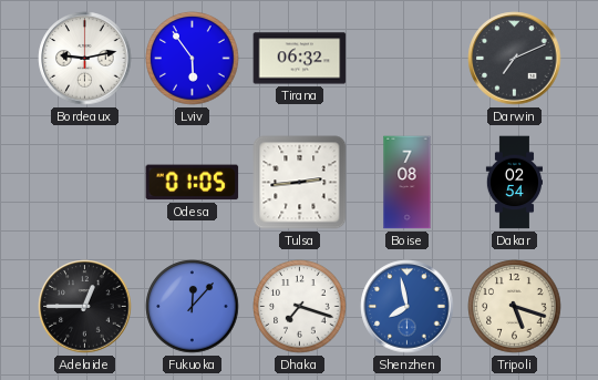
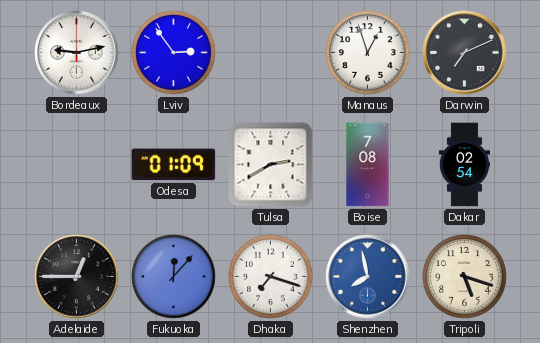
Lviv: 5:54 -> 2:54
Tirana: 06:32 -> none
Manaus: none -> 12:57
Odesa: 01:05 -> 01:09
Tulsa: 2:44 -> 2:40
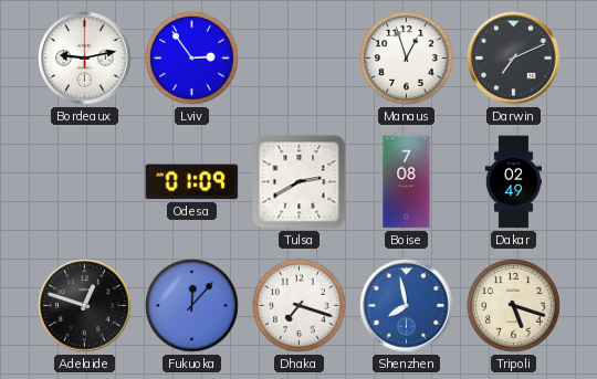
Dakar: 02:54 -> 02:49
Adelaide: 12:45 -> 12:48
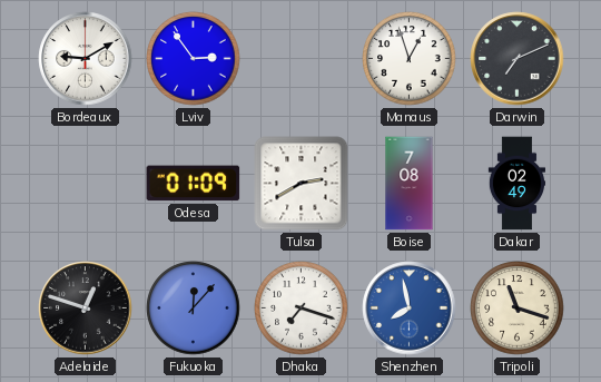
Bordeaux: 9:13 -> 9:10
Tripoli: 5:18 -> 11:18
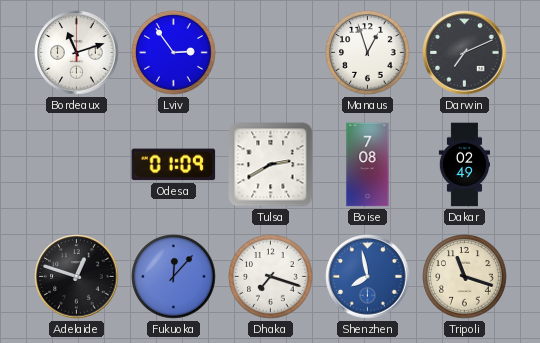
Bordeaux: 9:10 -> 11:12
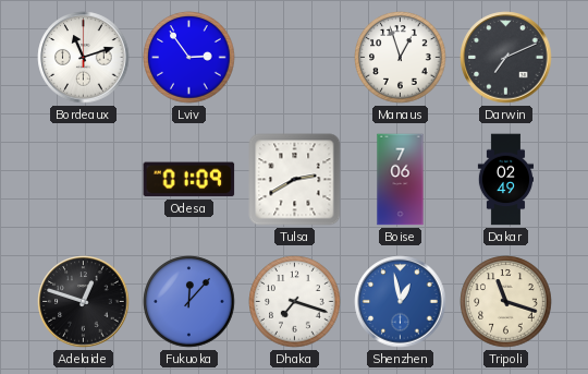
Boise: 7:08 -> 7:06
Shenzhen: 7:58 -> 12:58
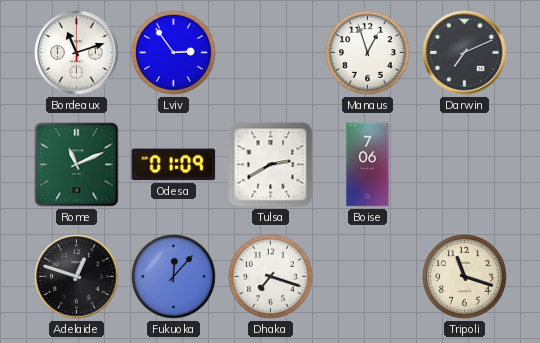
Rome: none -> 11:11
Dakar: 02:49 -> none
Shenzhen: 12:58 -> none
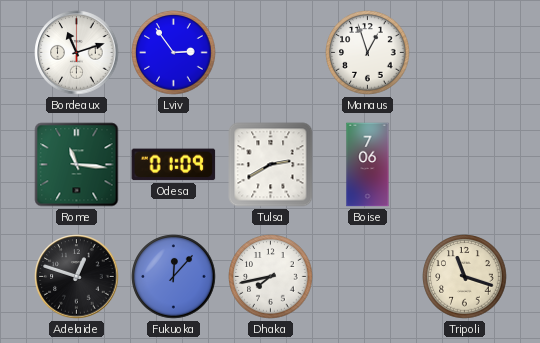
Darwin: 7:11 -> none
Rome: 11:11 -> 11:16
Dhaka: 7:18 -> 7:43
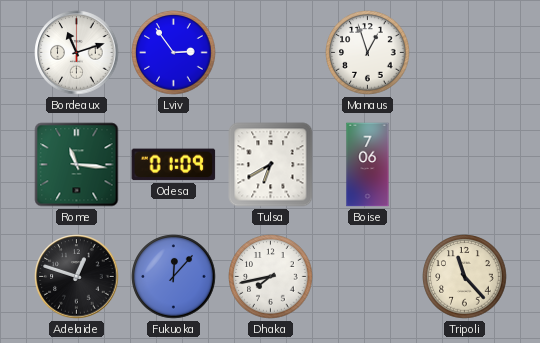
Tulsa: 2:40 -> 6:40
Tripoli: 11:18 -> 11:23
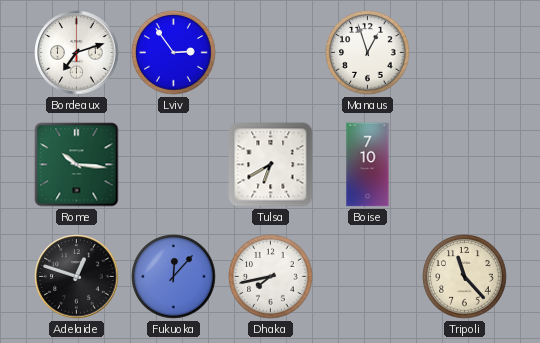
Bordeaux: 11:12 -> 7:12
Rome: 11:16 -> 10:16
Odesa: 01:09 -> none
Boise: 7:06 -> 7:10
